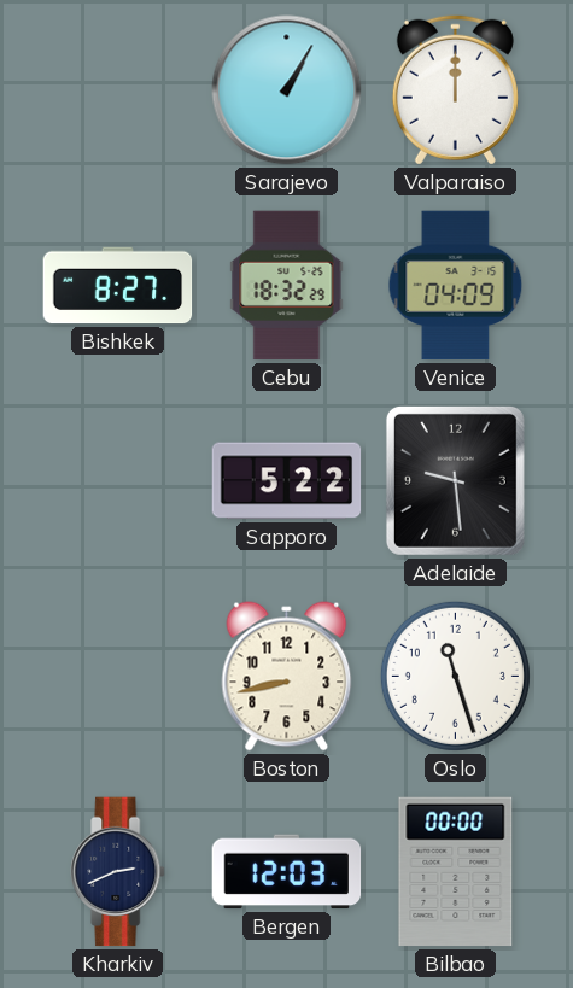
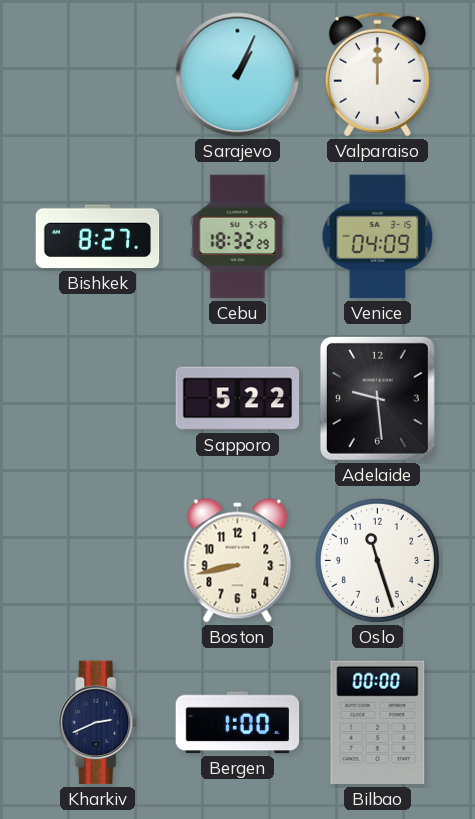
Sarajevo: 1:05 -> 1:04
Bergen: 12:03 -> 1:00
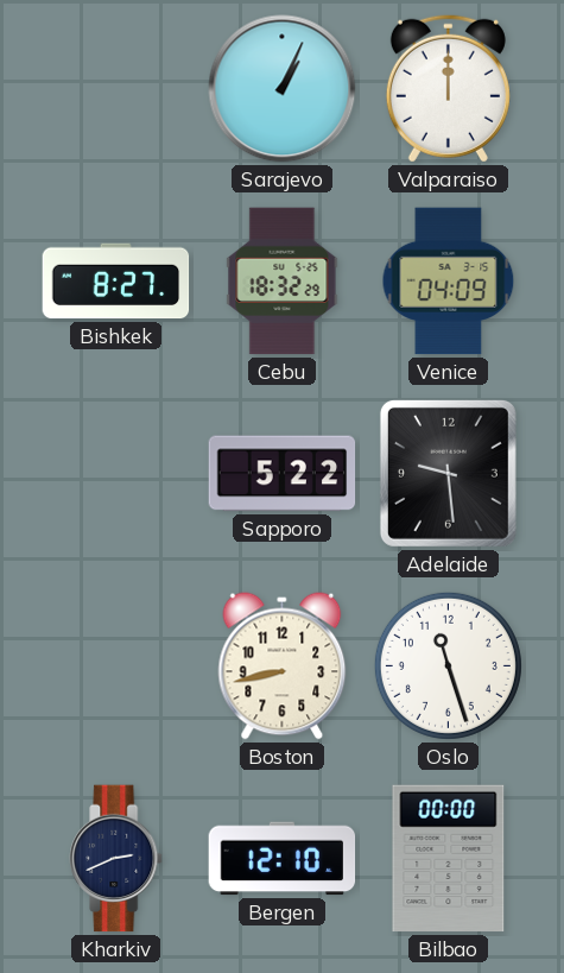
Bergen: 1:00 -> 12:10
